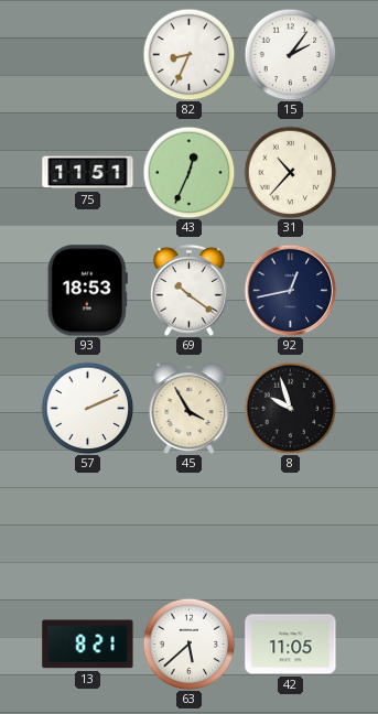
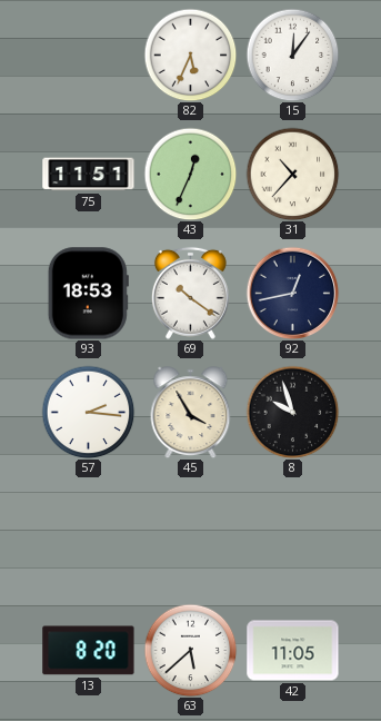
82: 8:34 -> 5:34
15: 2:06 -> 12:06
57: 2:11 -> 2:16
13: 8:21 -> 8:20
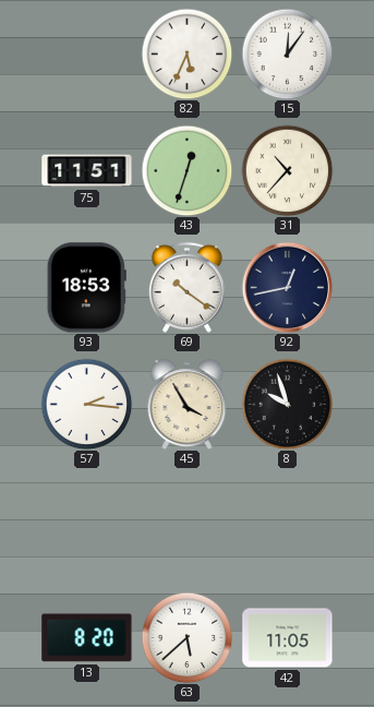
43: 12:34 -> 12:33
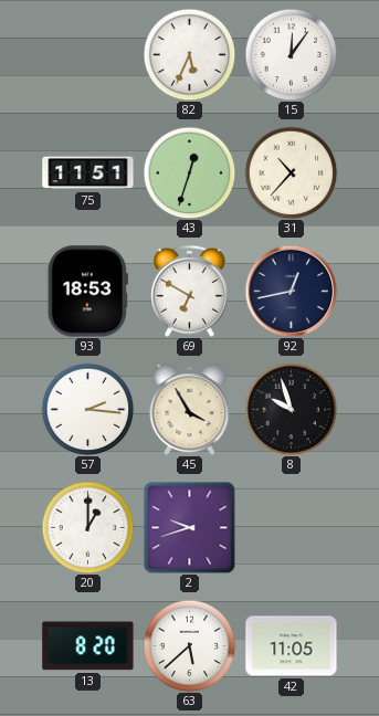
69: 10:21 -> 6:50
20: none -> 1:00
2: none -> 9:42
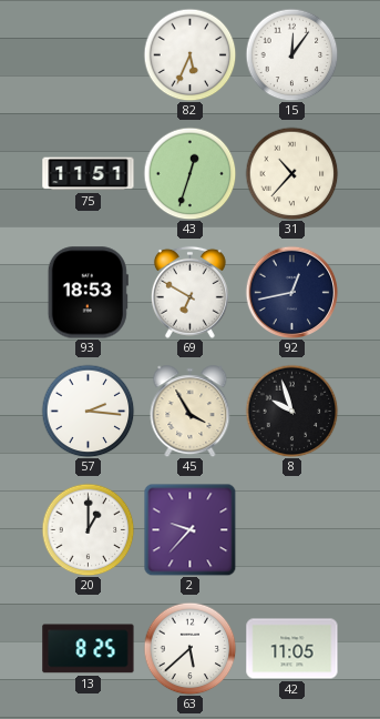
2: 9:42 -> 9:37
13: 8:20 -> 8:25
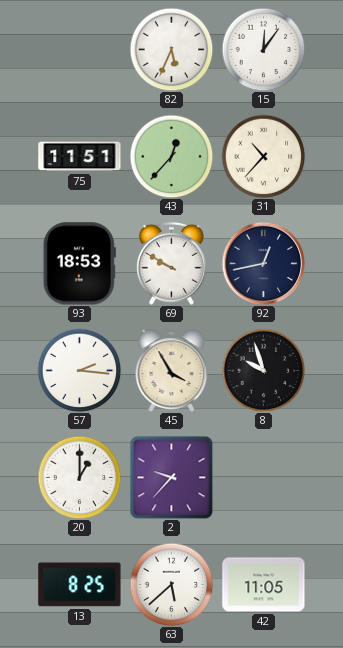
43: 12:33 -> 12:37
69: 6:50 -> 9:50
